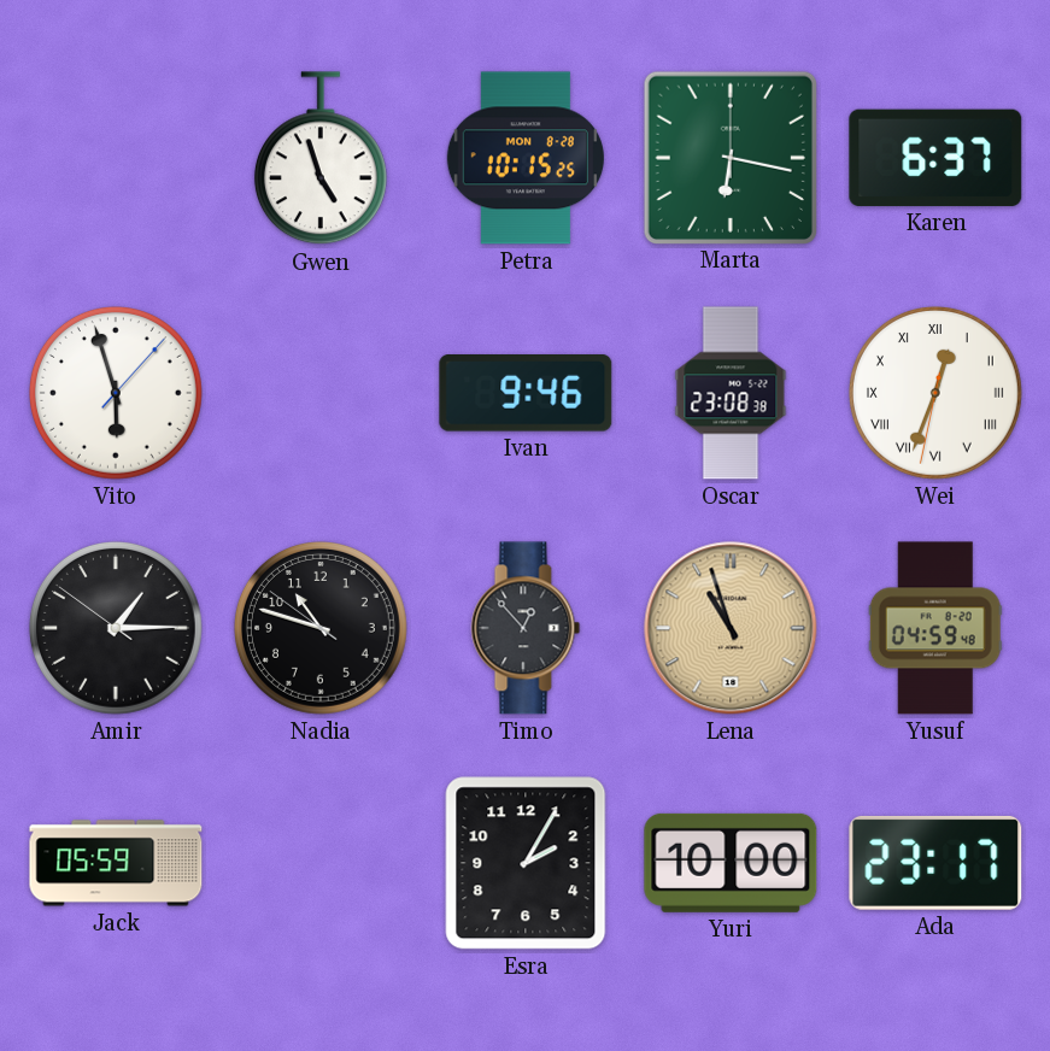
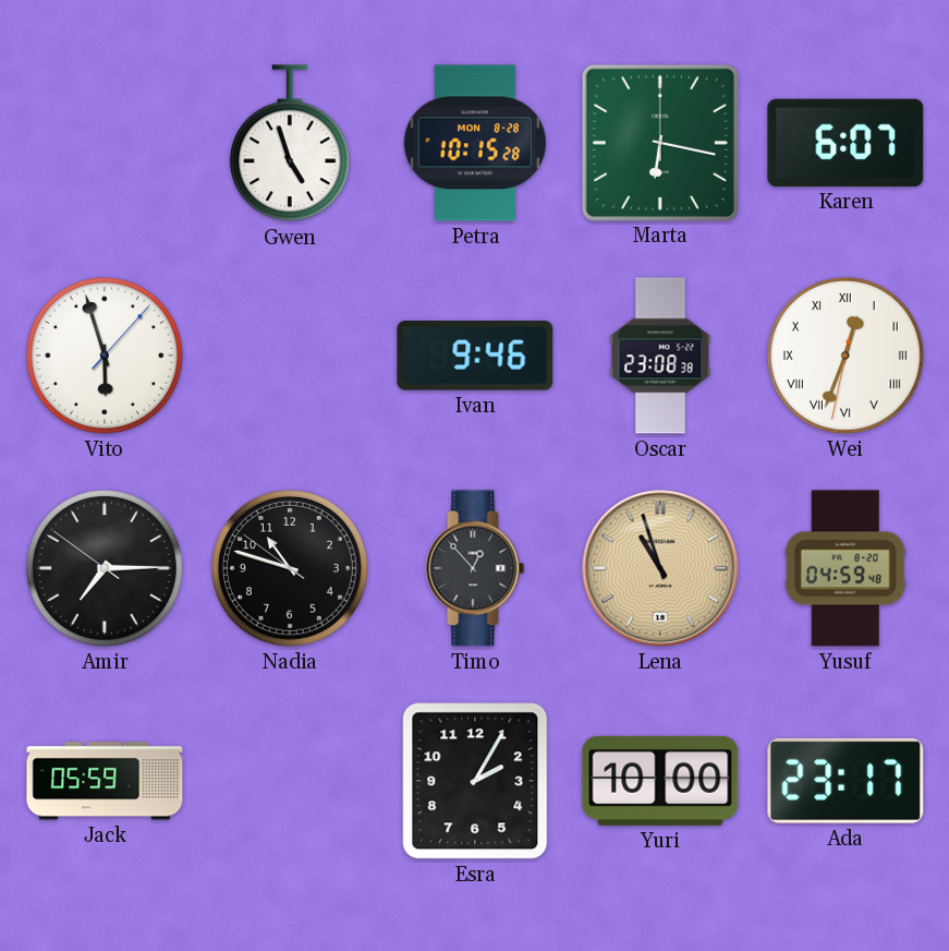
Petra: 10:15:25 -> 10:15:28
Karen: 6:37 -> 6:07
Amir: 1:14 -> 7:14
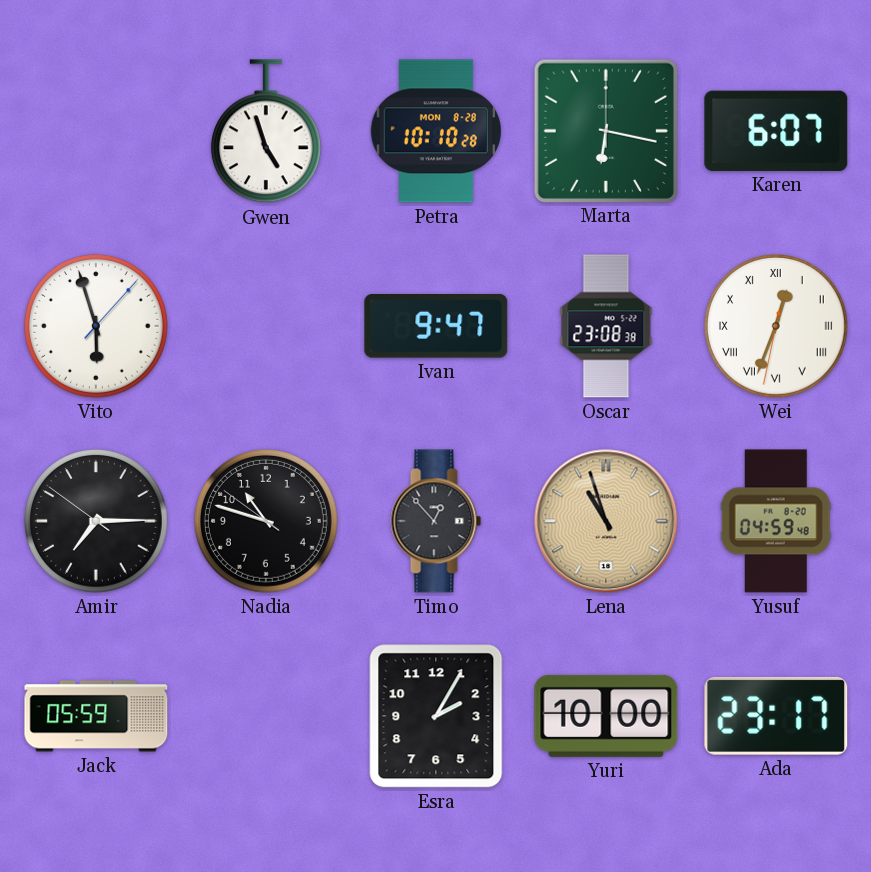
Petra: 10:15 -> 10:10
Ivan: 9:46 -> 9:47
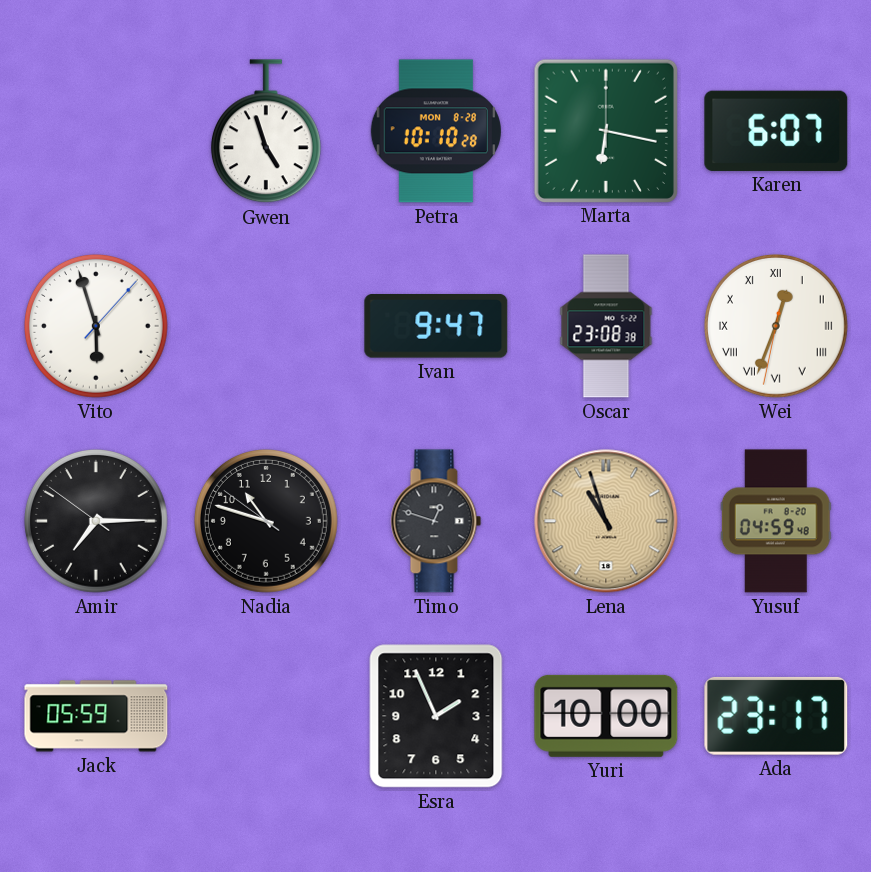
Timo: 12:53 -> 12:48
Esra: 2:05 -> 1:56
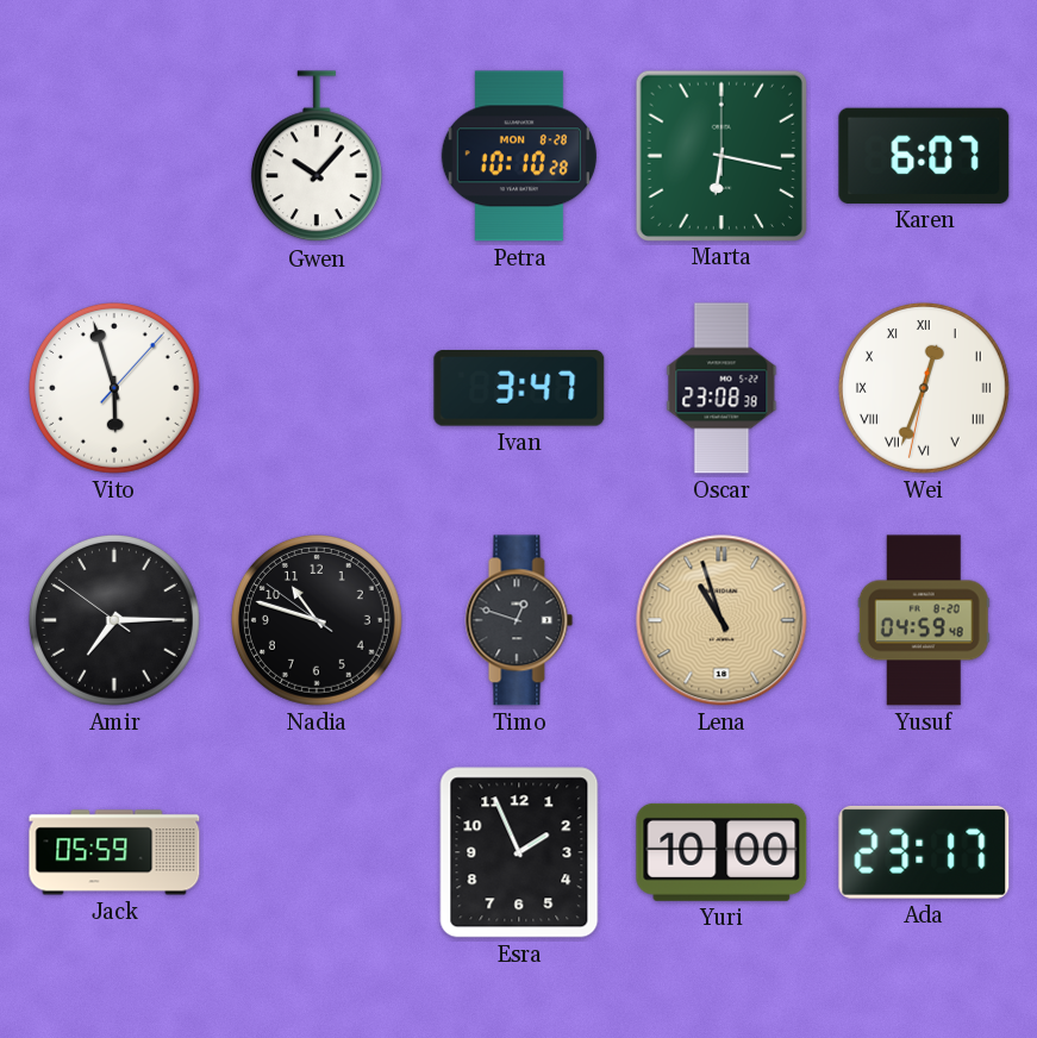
Gwen: 4:57 -> 10:07
Ivan: 9:47 -> 3:47
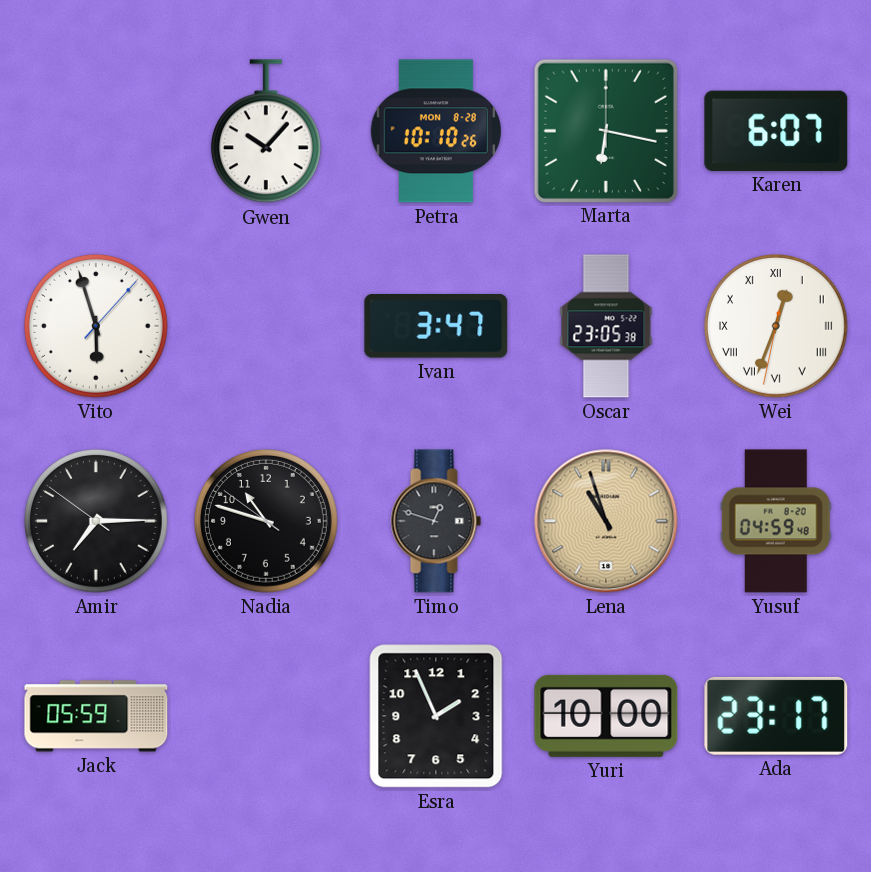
Petra: 10:10:28 -> 10:10:26
Oscar: 23:08 -> 23:05
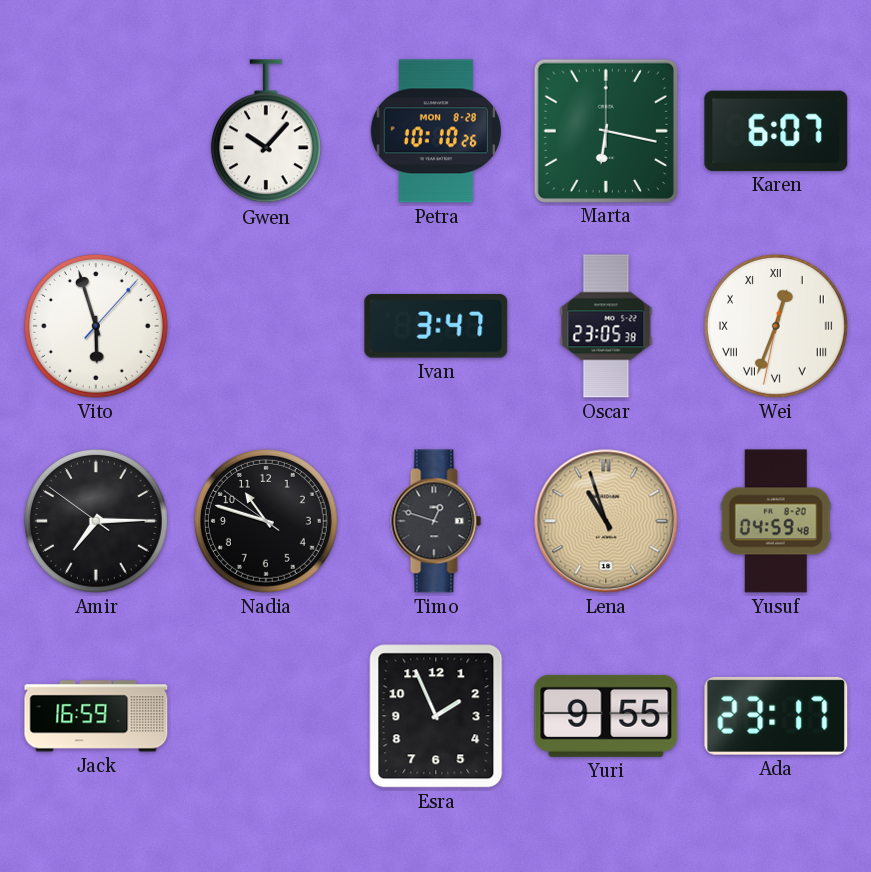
Jack: 05:59 -> 16:59
Yuri: 10:00 -> 9:55
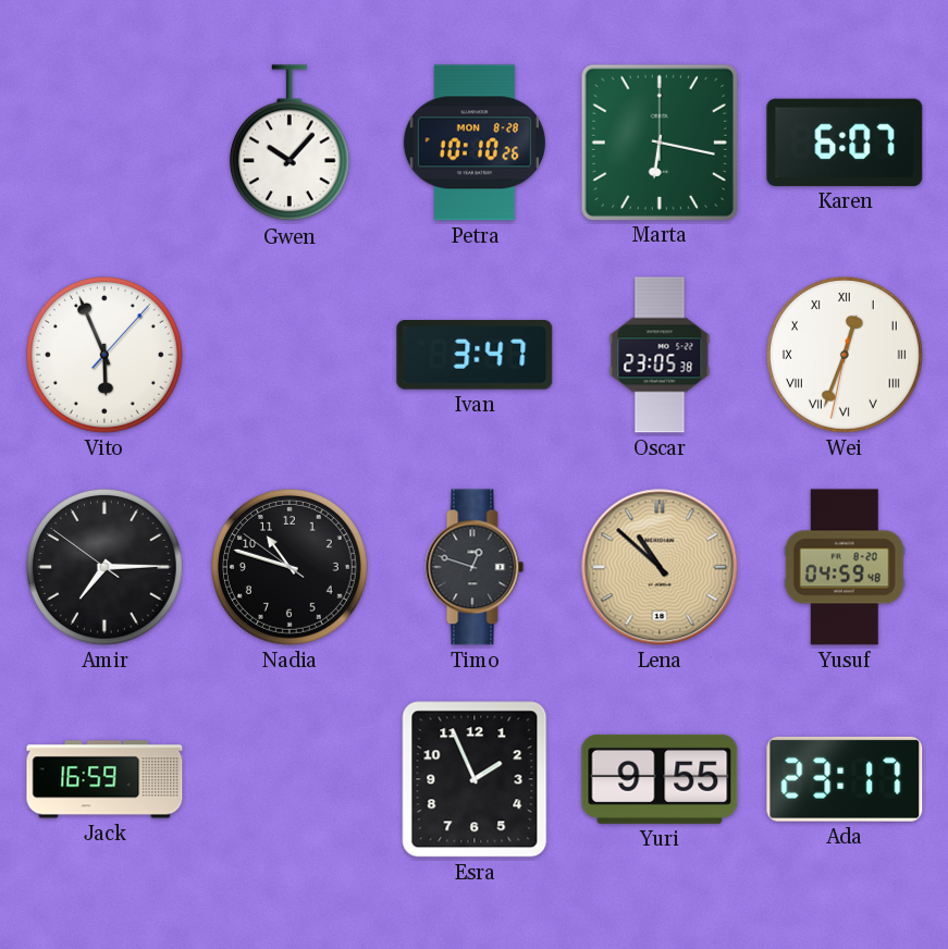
Vito: 5:57 -> 5:56
Lena: 10:57 -> 10:52
